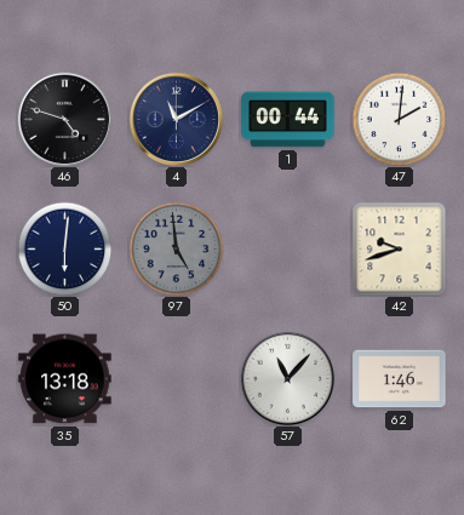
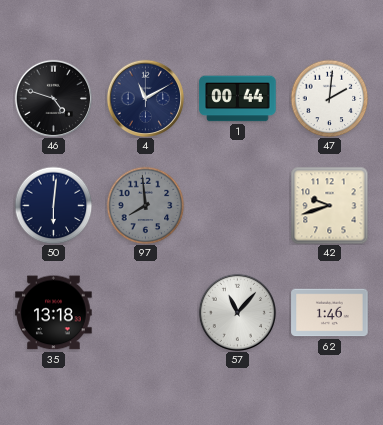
97: 4:59 -> 7:59
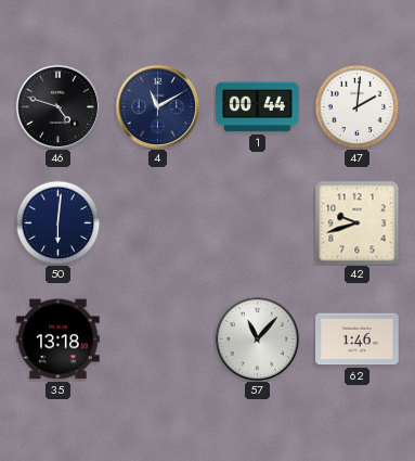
97: 7:59 -> none
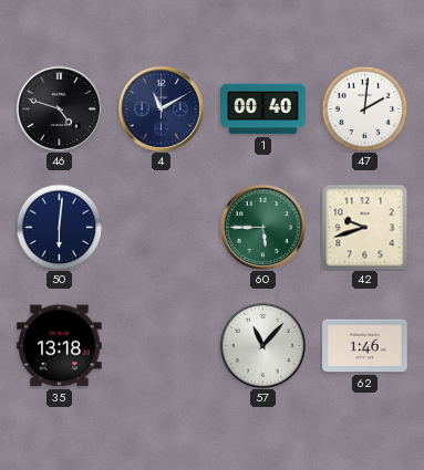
1: 00:44 -> 00:40
60: none -> 5:45
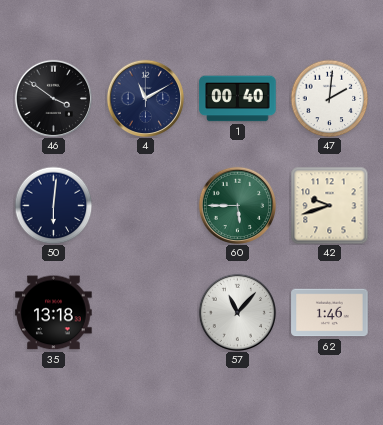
46: 4:48 -> 3:51
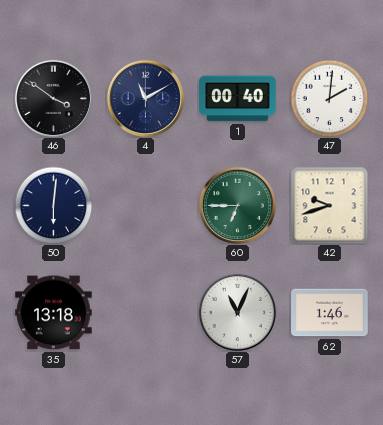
60: 5:45 -> 6:45
57: 11:07 -> 11:04
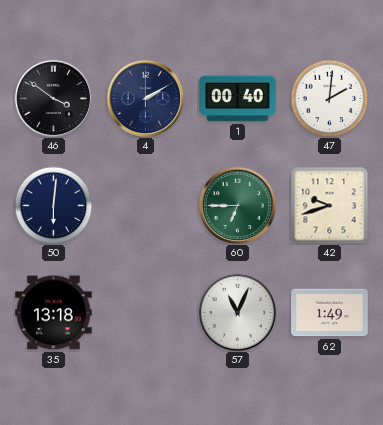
4: 11:10 -> 2:10
62: 1:46 -> 1:49
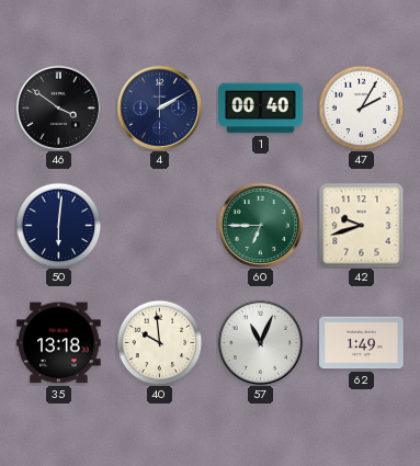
47: 2:01 -> 2:05
40: none -> 9:59
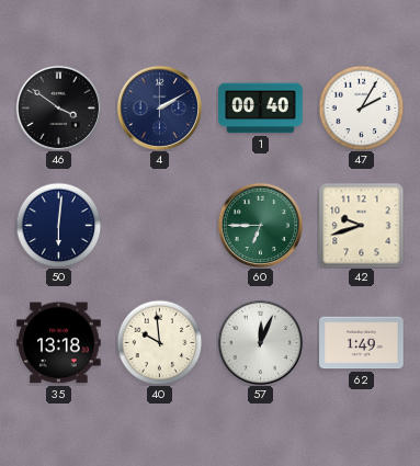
57: 11:04 -> 12:04
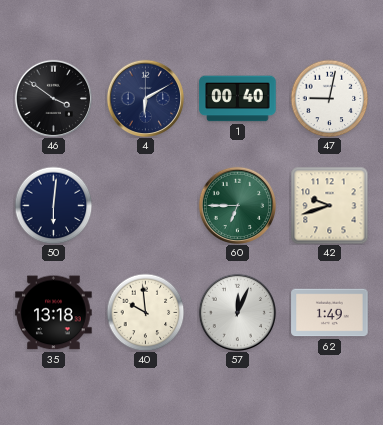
4: 2:10 -> 6:10
47: 2:05 -> 9:02
